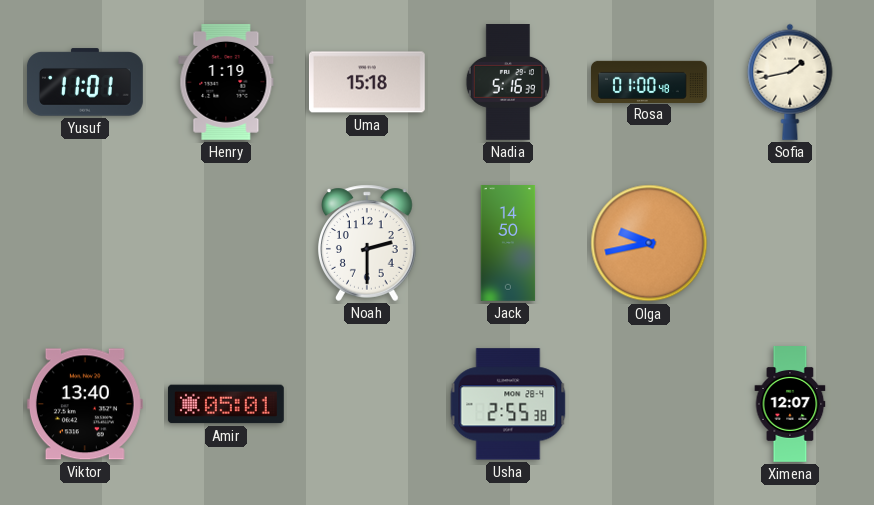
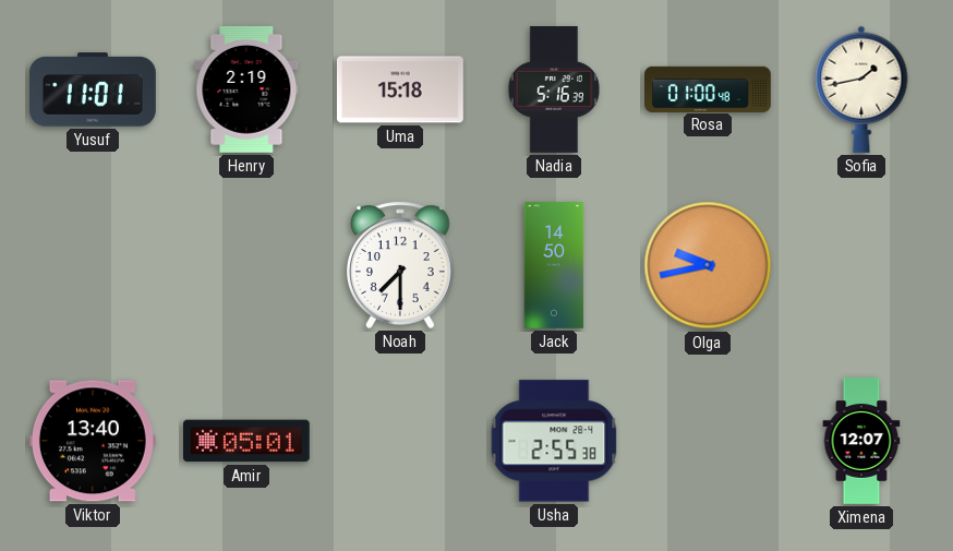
Henry: 1:19 -> 2:19
Noah: 2:30 -> 7:30
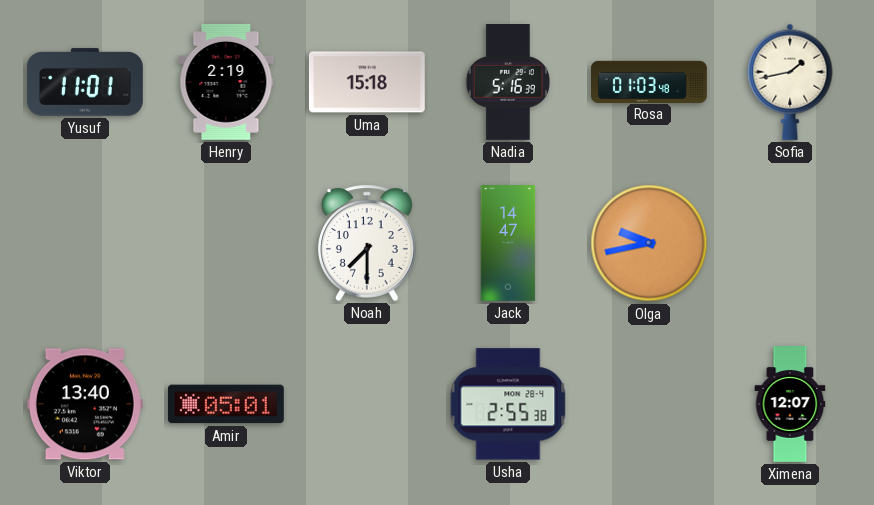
Rosa: 01:00 -> 01:03
Jack: 14:50 -> 14:47
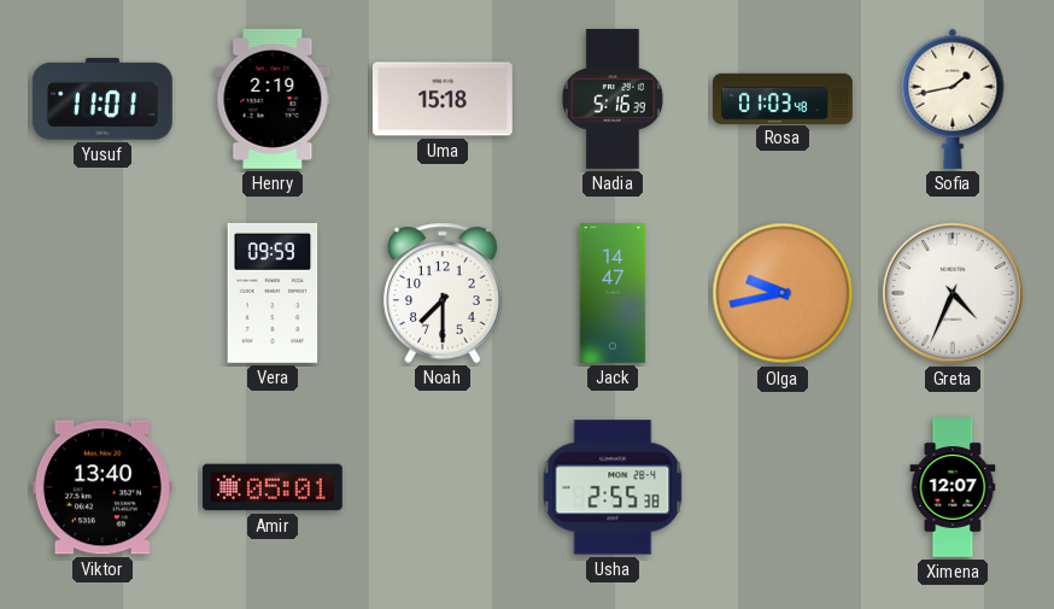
Vera: none -> 09:59
Greta: none -> 4:34
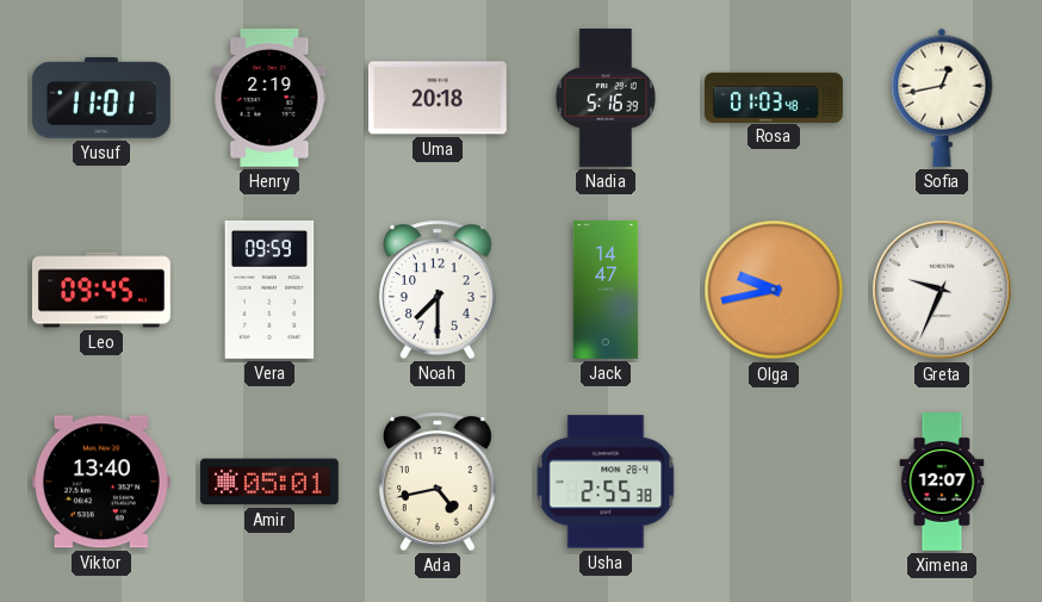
Uma: 15:18 -> 20:18
Sofia: 1:43 -> 12:43
Leo: none -> 09:45
Greta: 4:34 -> 9:34
Ada: none -> 4:43
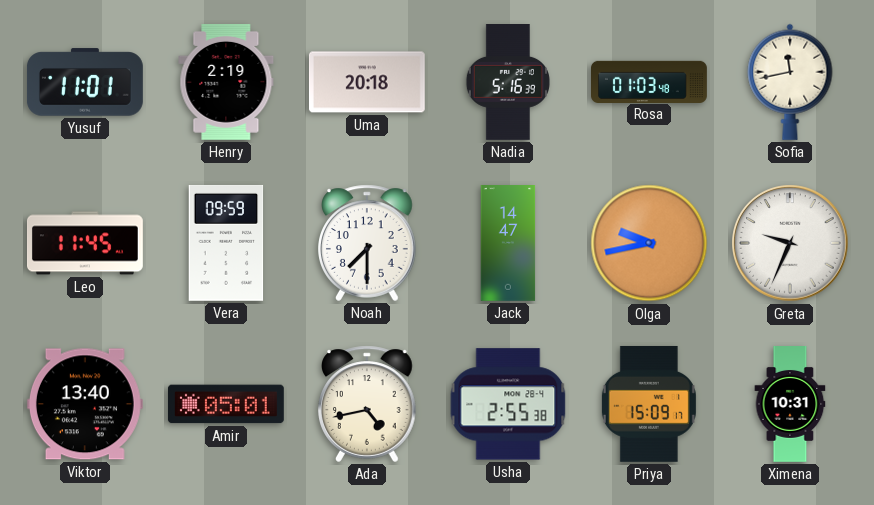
Sofia: 12:43 -> 11:43
Leo: 09:45 -> 11:45
Priya: none -> 15:09
Ximena: 12:07 -> 10:31
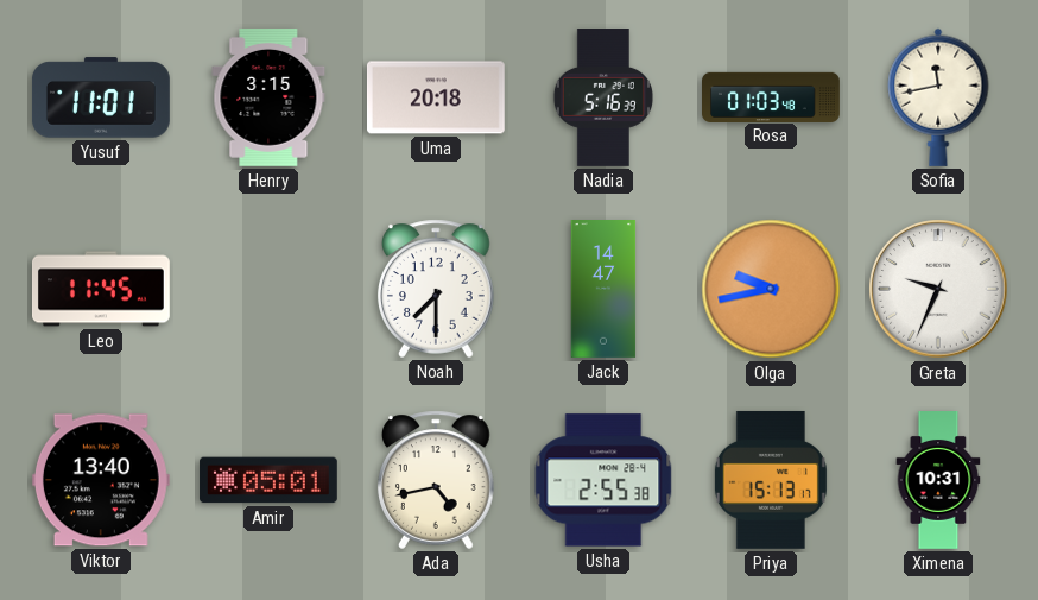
Henry: 2:19 -> 3:15
Vera: 09:59 -> none
Priya: 15:09 -> 15:13
